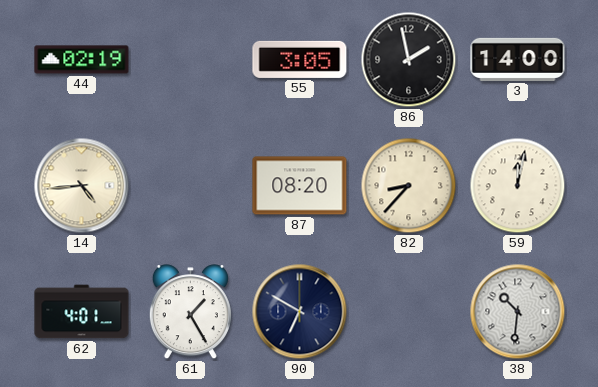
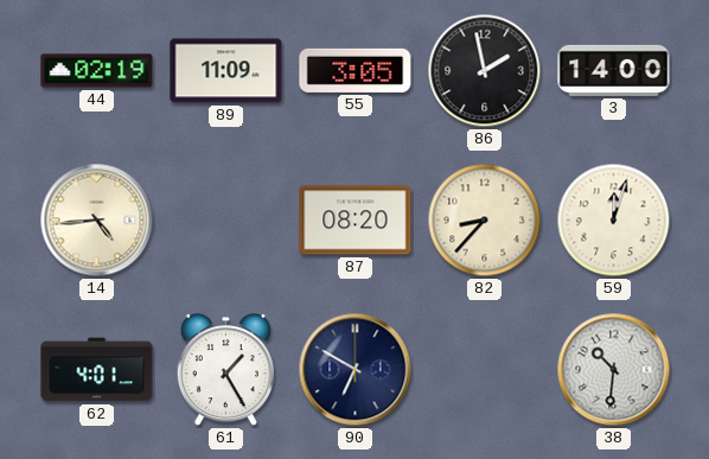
89: none -> 11:09
59: 12:02 -> 12:03
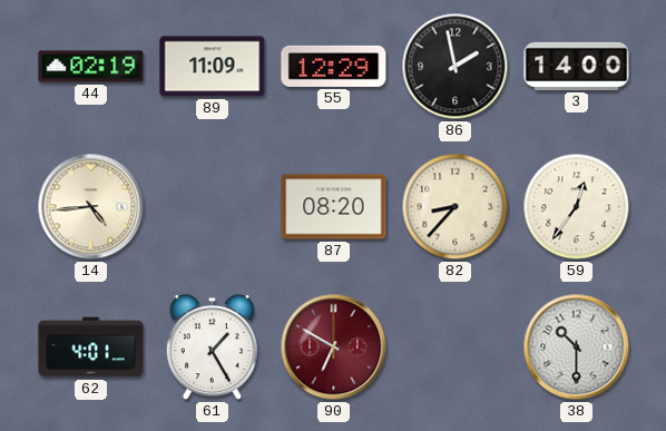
55: 3:05 -> 12:29
59: 12:03 -> 12:36
90 dial: navy -> burgundy
38: 10:31 -> 10:30
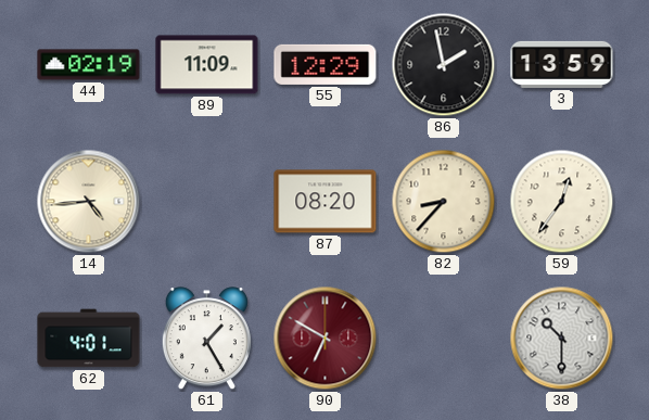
3: 14:00 -> 13:59
